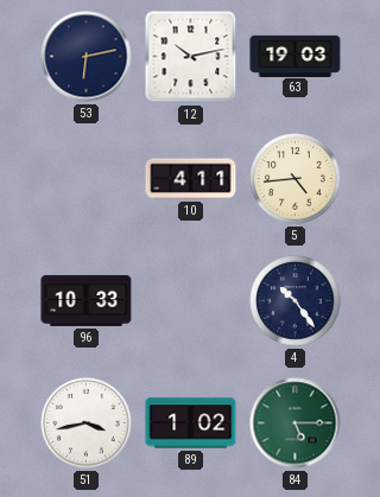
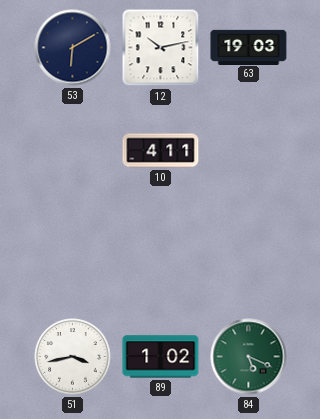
53: 6:13 -> 6:10
5: 4:44 -> none
96: 10:33 -> none
4: 10:24 -> none
84: 5:15 -> 5:19
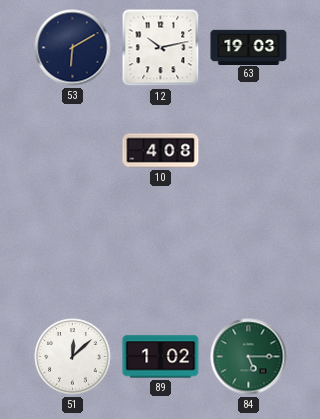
10: 4:11 -> 4:08
51: 3:43 -> 12:08
84: 5:19 -> 5:15
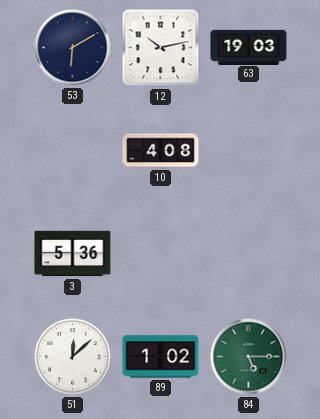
3: none -> 5:36
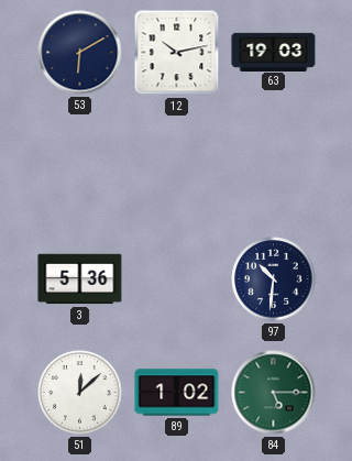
10: 4:08 -> none
97: none -> 10:31
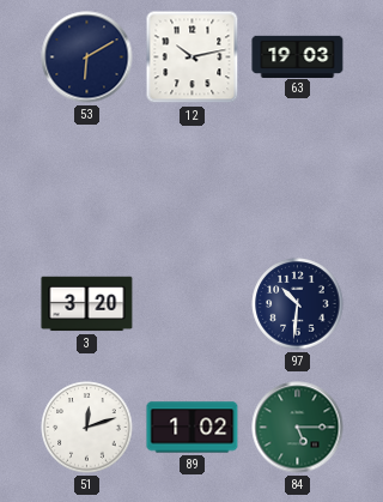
3: 5:36 -> 3:20
51: 12:08 -> 12:12
